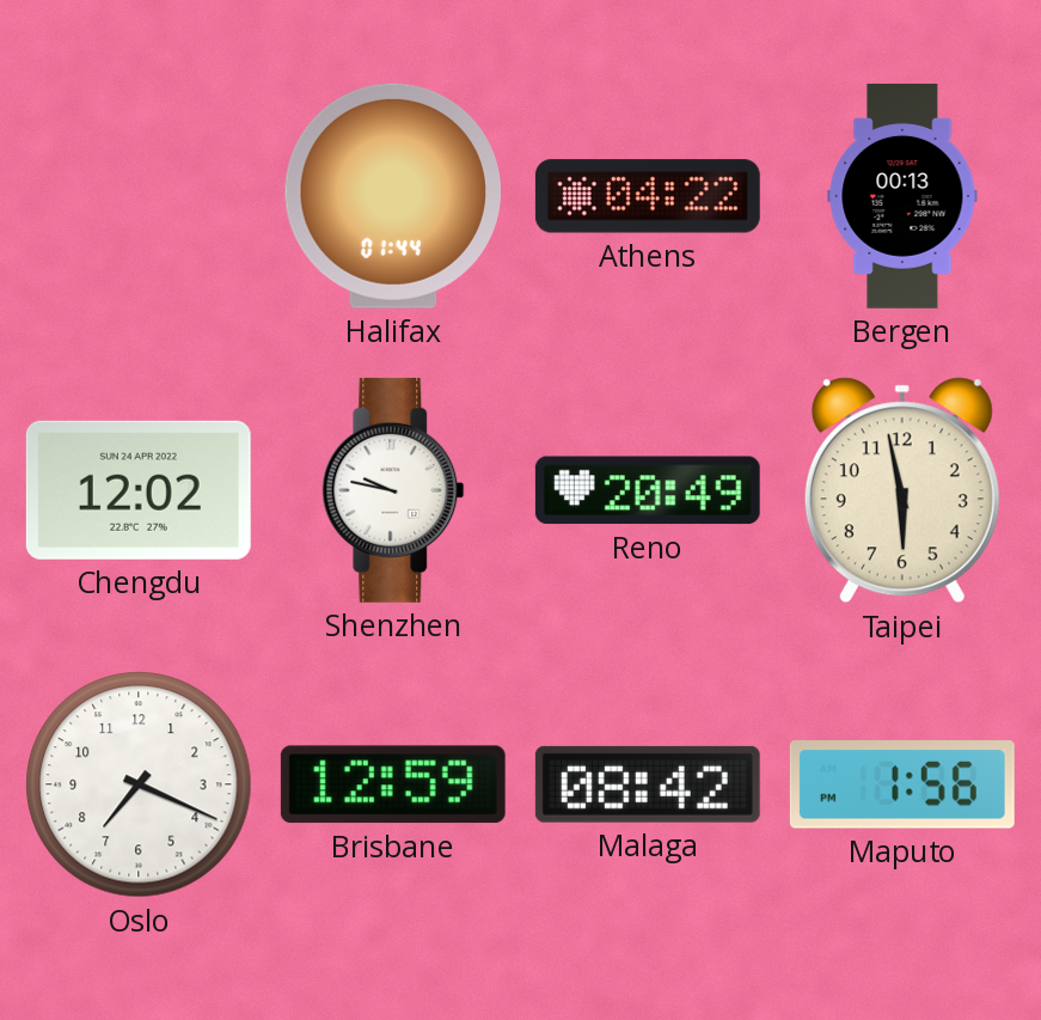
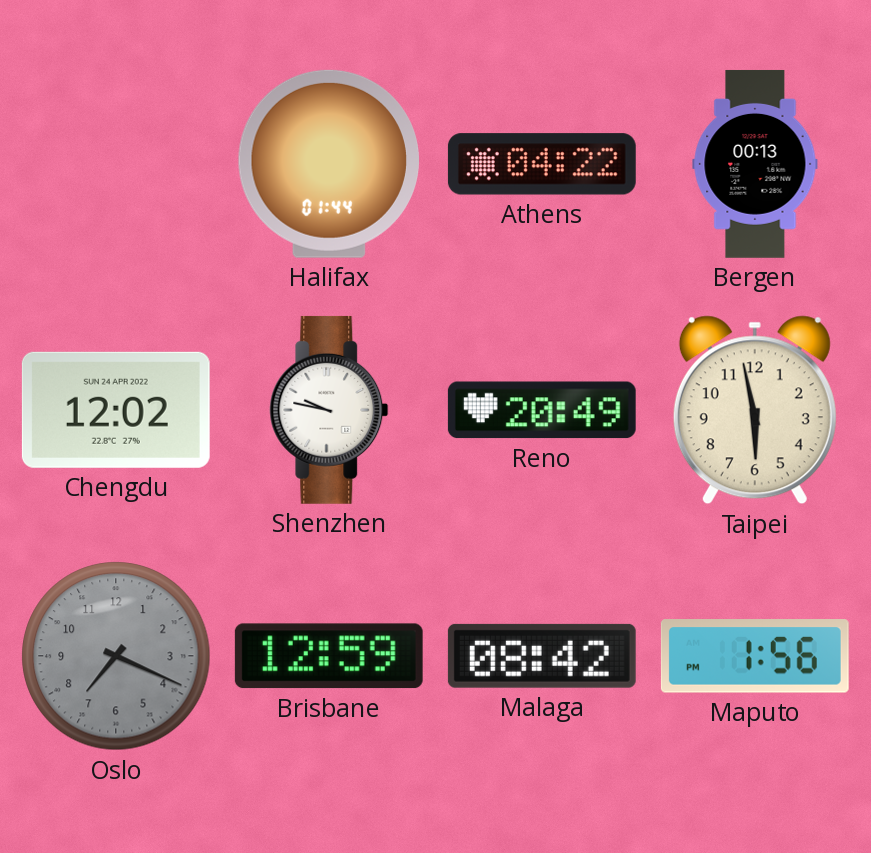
Oslo dial: white -> grey
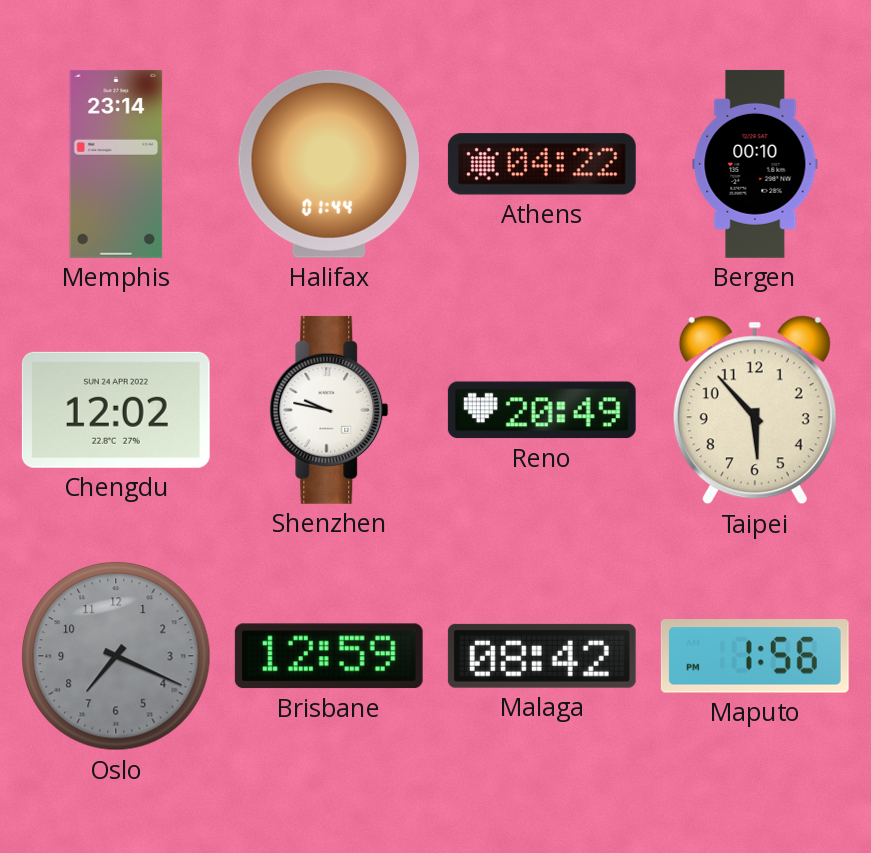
Memphis: none -> 23:14
Bergen: 00:13 -> 00:10
Taipei: 5:58 -> 5:53
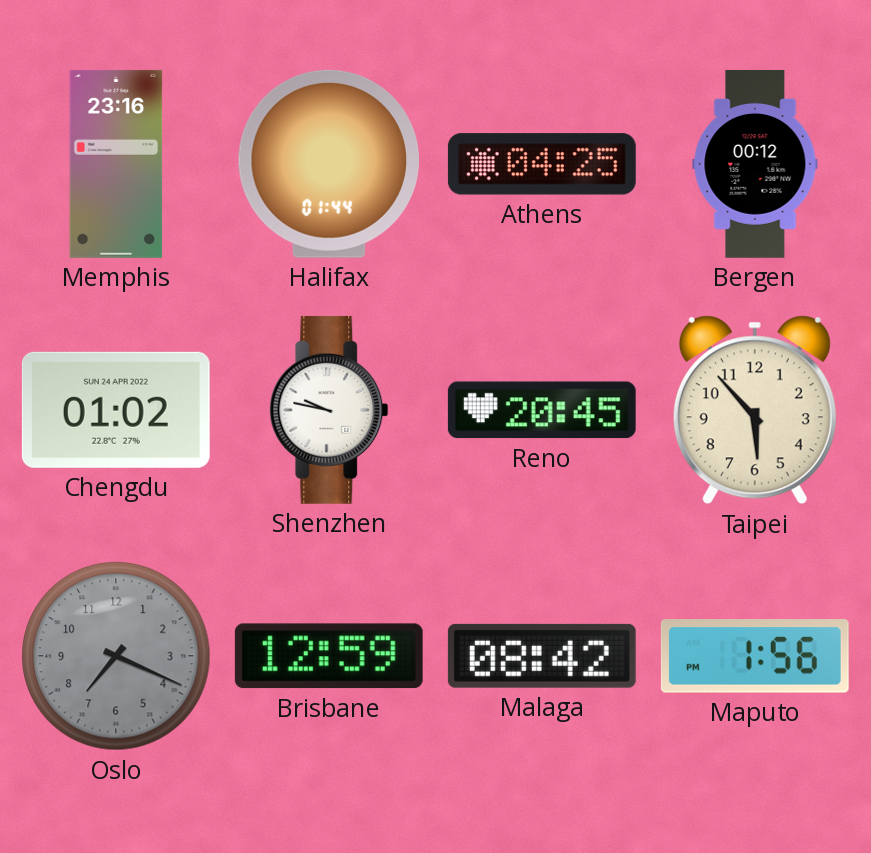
Memphis: 23:14 -> 23:16
Athens: 04:22 -> 04:25
Bergen: 00:10 -> 00:12
Chengdu: 12:02 -> 01:02
Reno: 20:49 -> 20:45
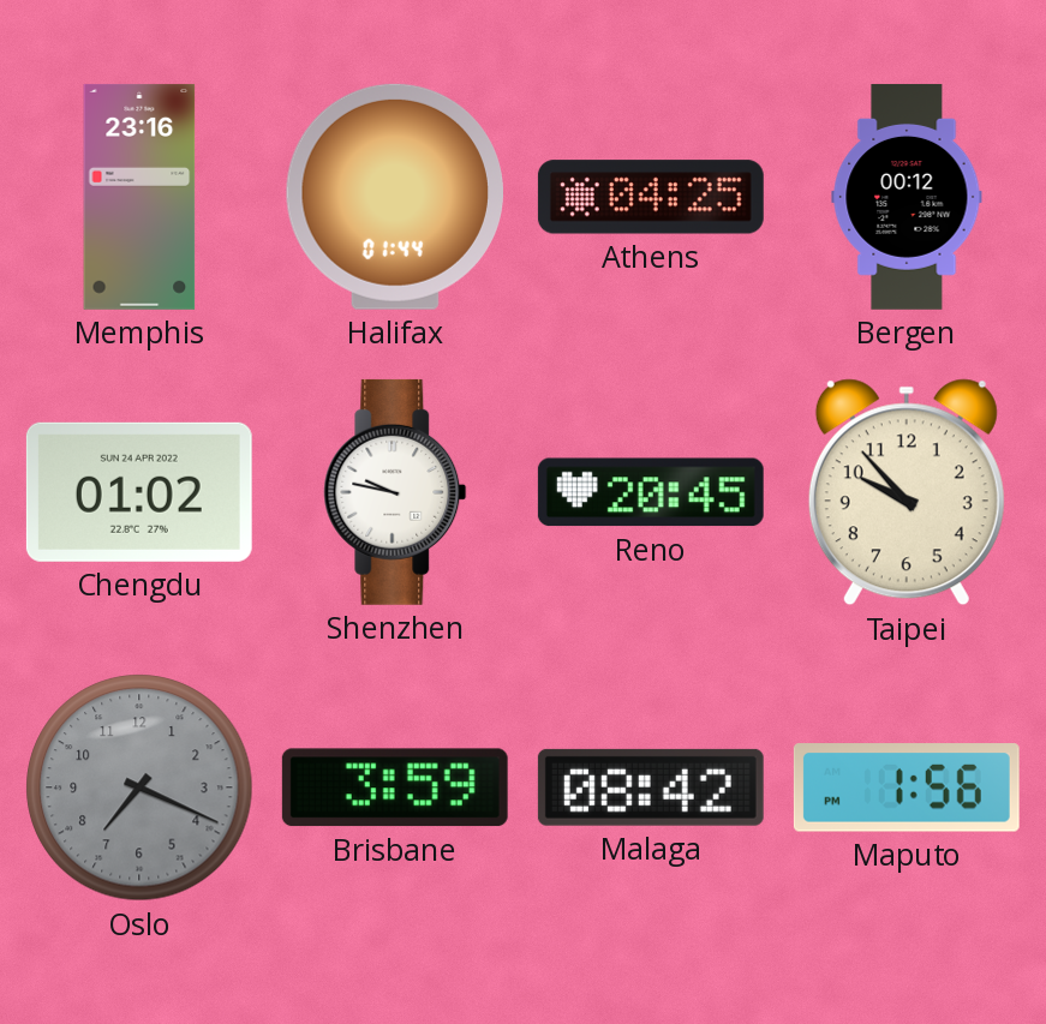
Taipei: 5:53 -> 9:53
Brisbane: 12:59 -> 3:59
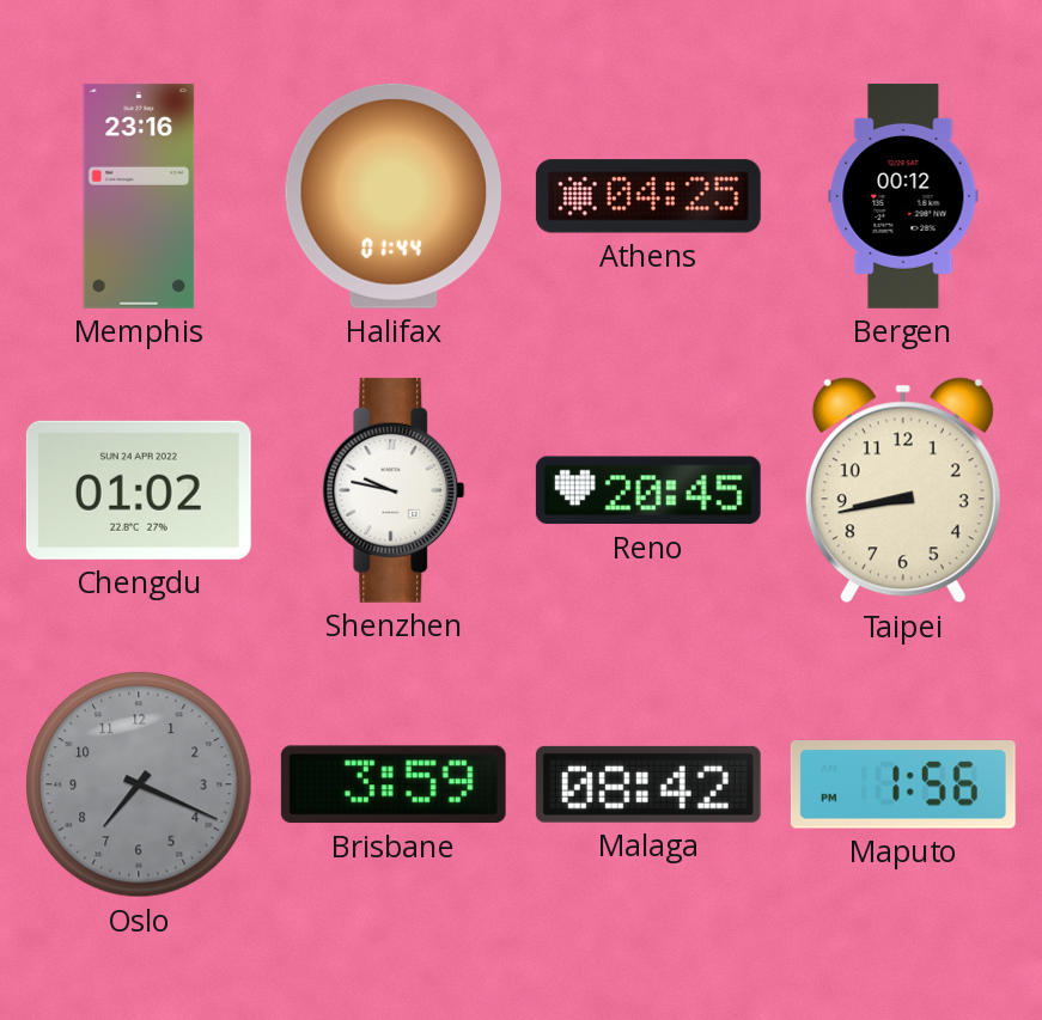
Taipei: 9:53 -> 8:43
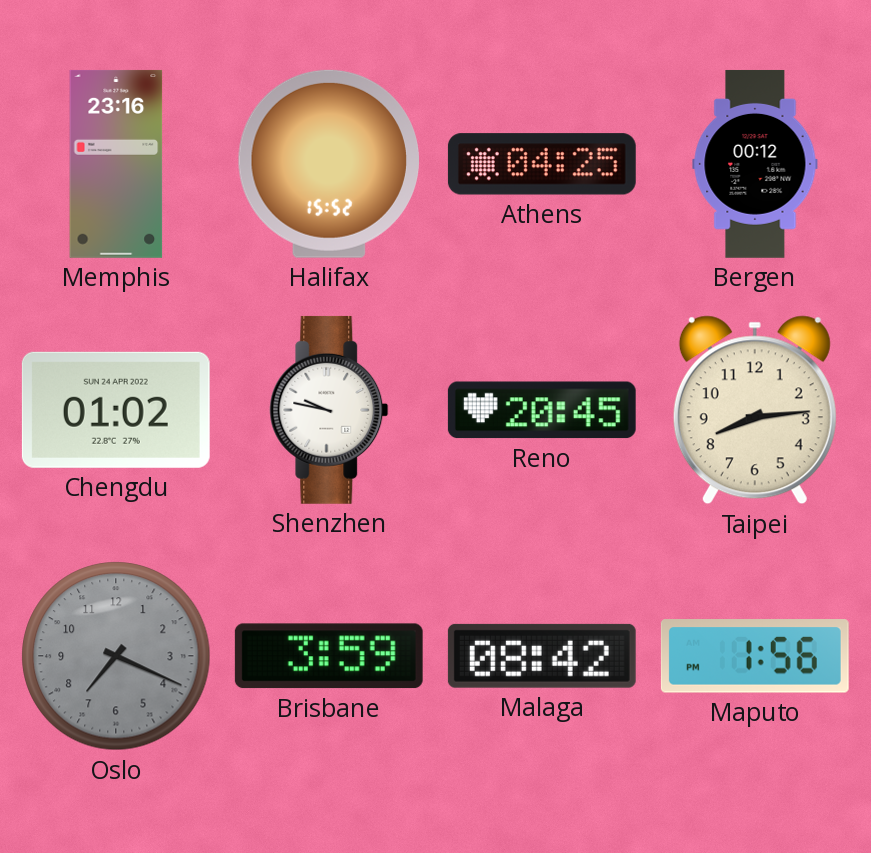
Halifax: 01:44 -> 15:52
Taipei: 8:43 -> 8:14
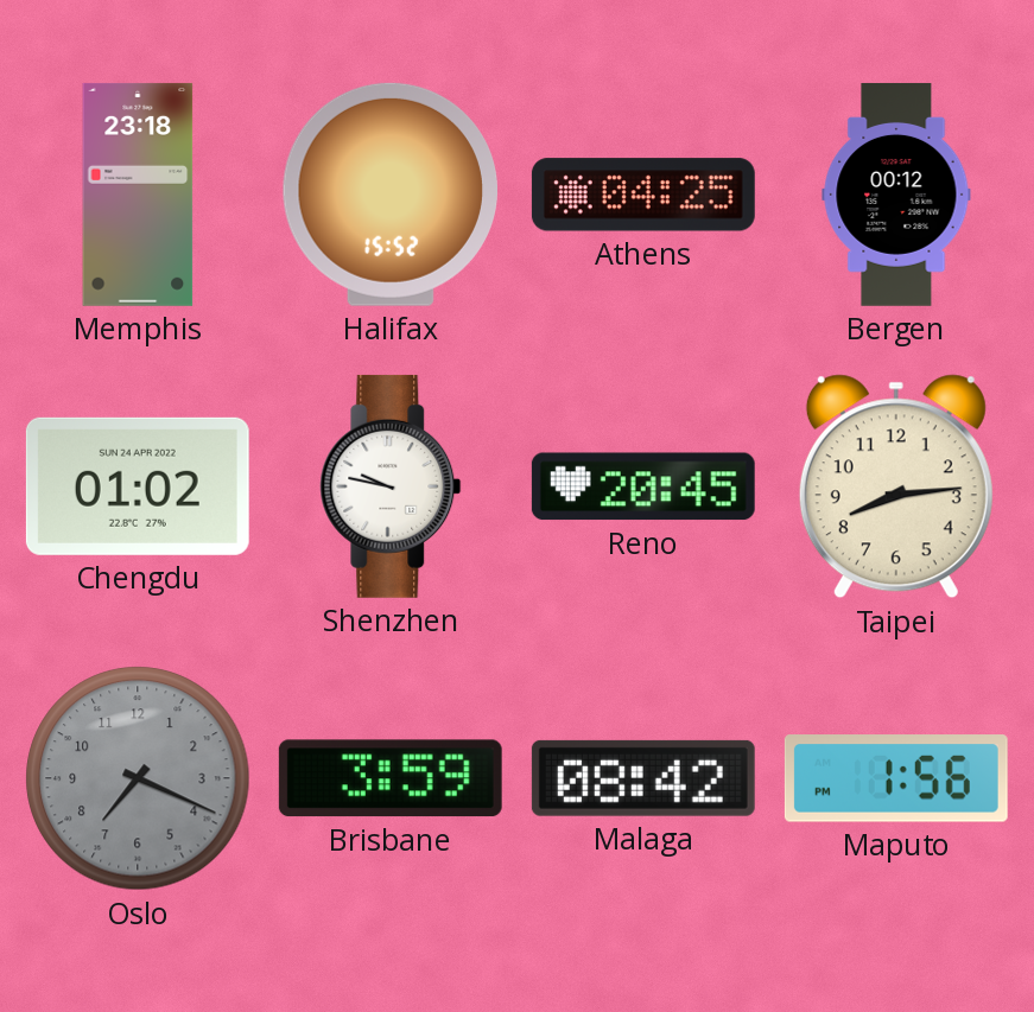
Memphis: 23:16 -> 23:18
